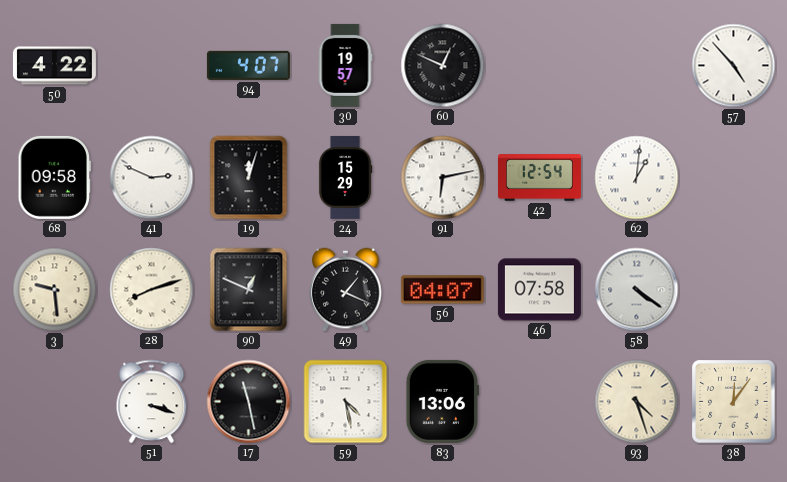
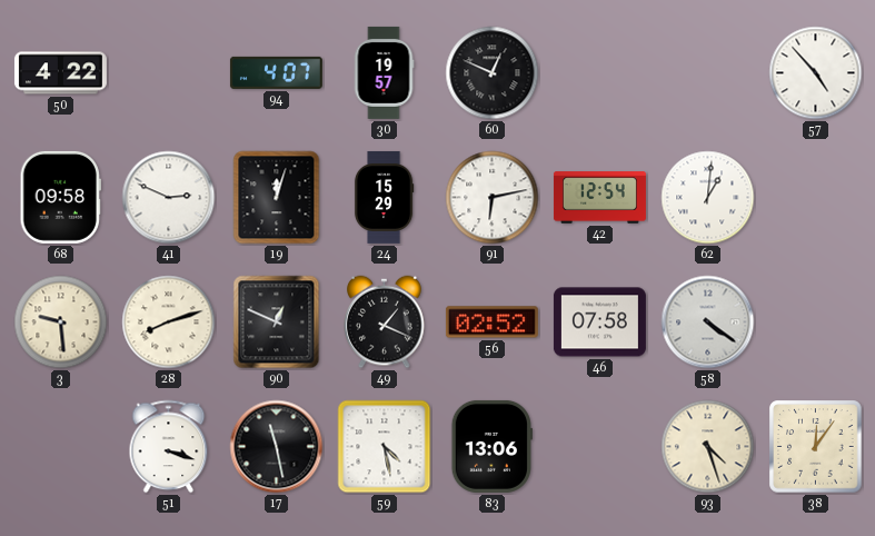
56: 04:07 -> 02:52
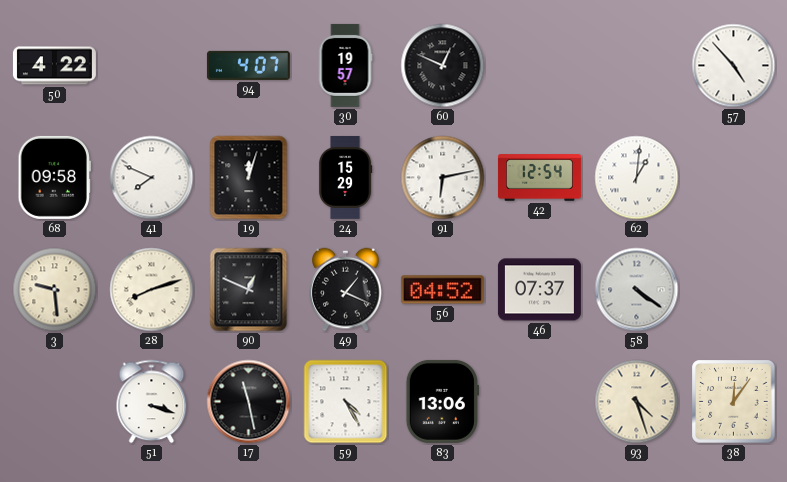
41: 2:49 -> 7:49
56: 02:52 -> 04:52
46: 07:58 -> 07:37
59: 4:28 -> 4:25
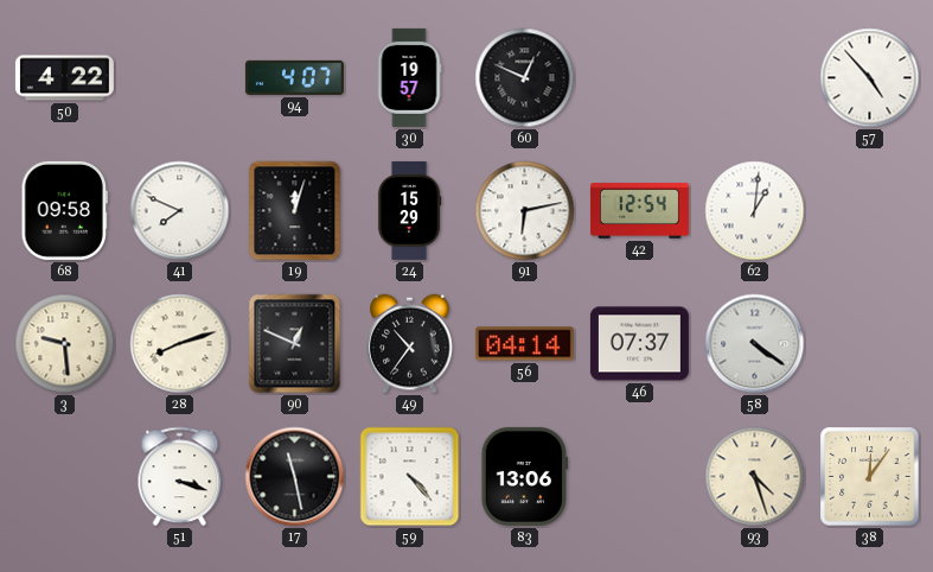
49: 1:19 -> 10:36
56: 04:52 -> 04:14
59: 4:25 -> 4:23
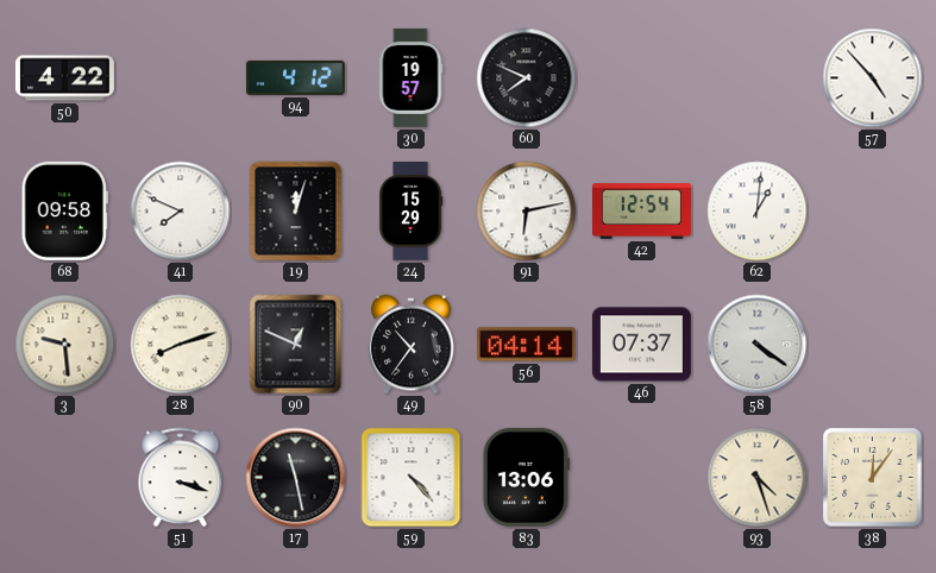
94: 4:07 -> 4:12
60: 12:49 -> 7:49
